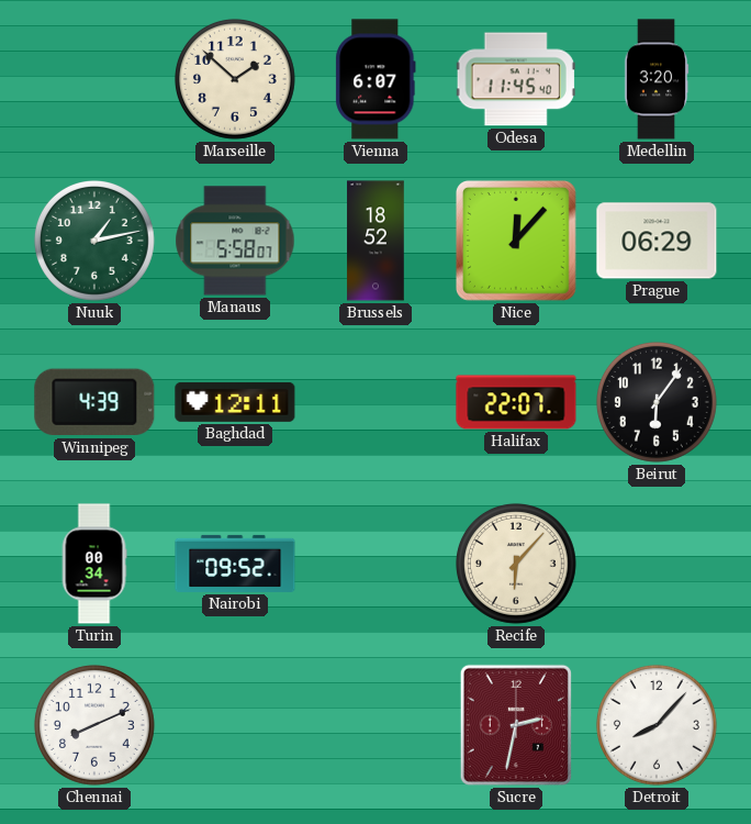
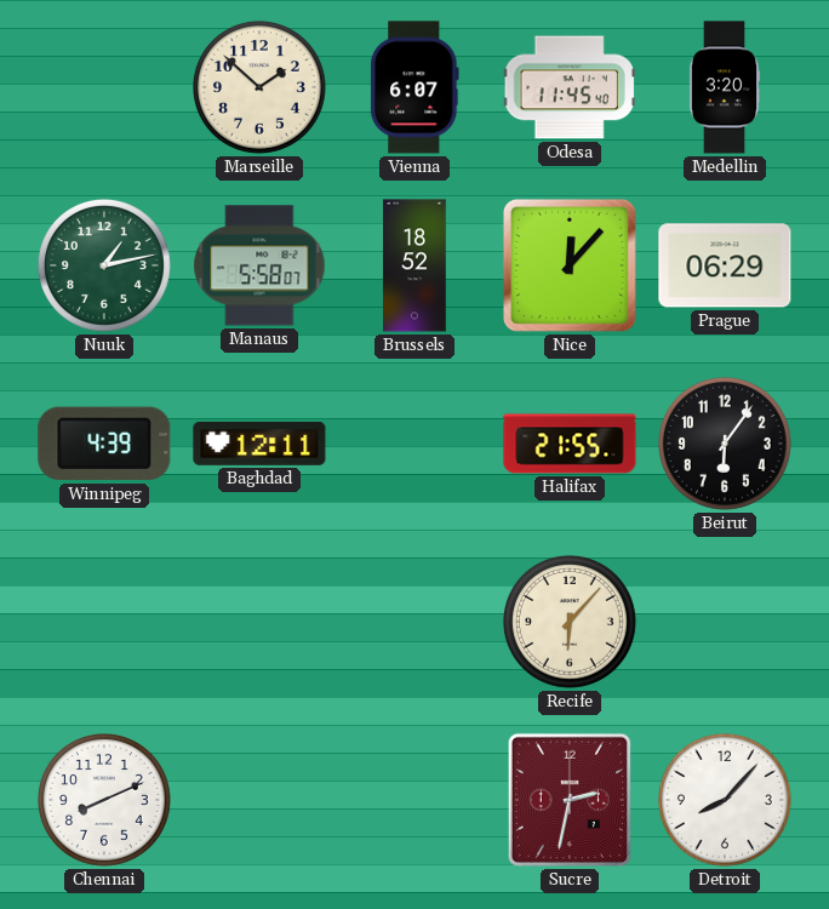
Halifax: 22:07 -> 21:55
Turin: 00:34 -> none
Nairobi: 09:52 -> none
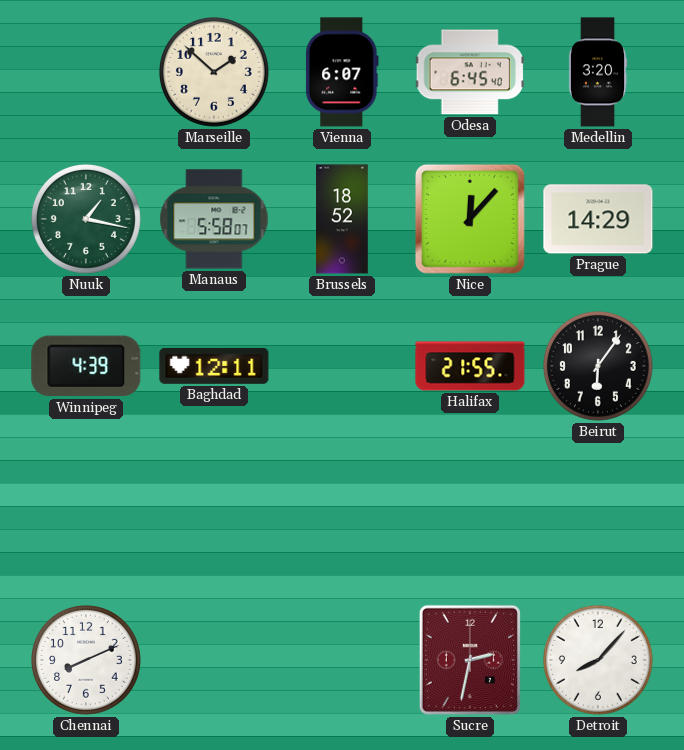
Odesa: 11:45 -> 6:45
Nuuk: 1:13 -> 1:17
Prague: 06:29 -> 14:29
Recife: 6:07 -> none
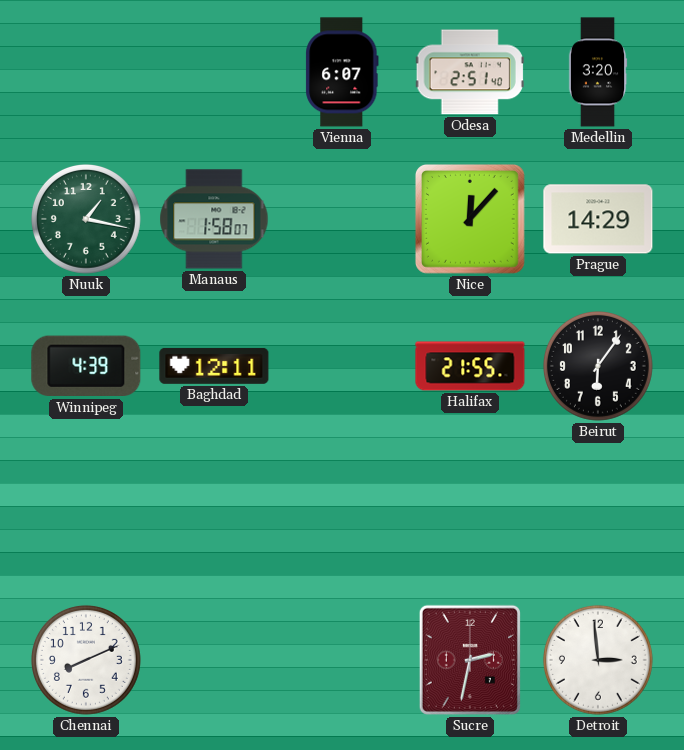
Marseille: 1:52 -> none
Odesa: 6:45 -> 2:51
Manaus: 5:58 -> 1:58
Brussels: 18:52 -> none
Detroit: 8:07 -> 2:59
